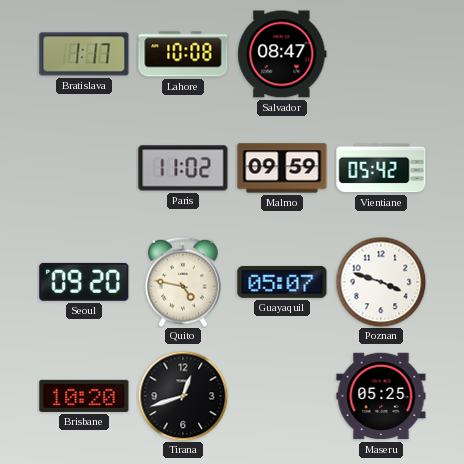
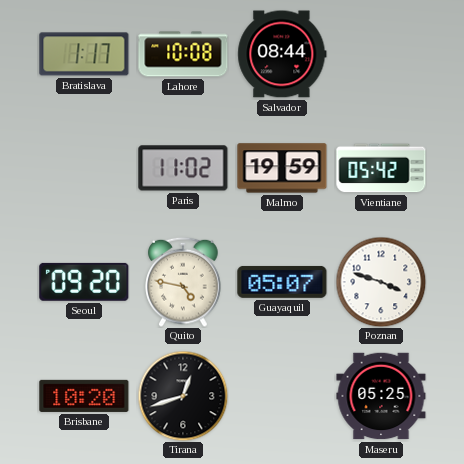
Salvador: 08:47 -> 08:44
Malmo: 09:59 -> 19:59
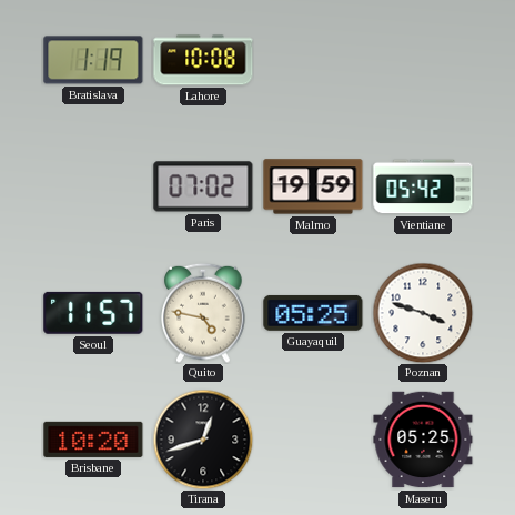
Bratislava: 1:17 -> 1:19
Salvador: 08:44 -> none
Paris: 11:02 -> 07:02
Seoul: 09:20 -> 11:57
Guayaquil: 05:07 -> 05:25
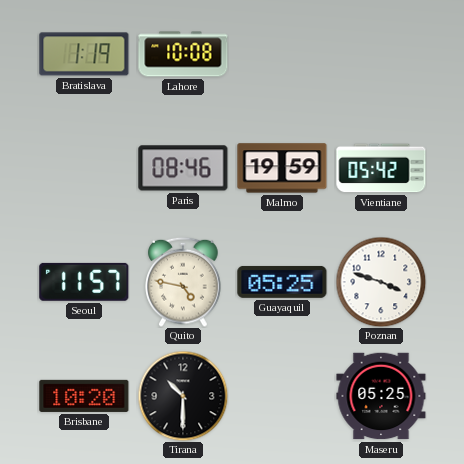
Paris: 07:02 -> 08:46
Tirana: 12:42 -> 10:30
